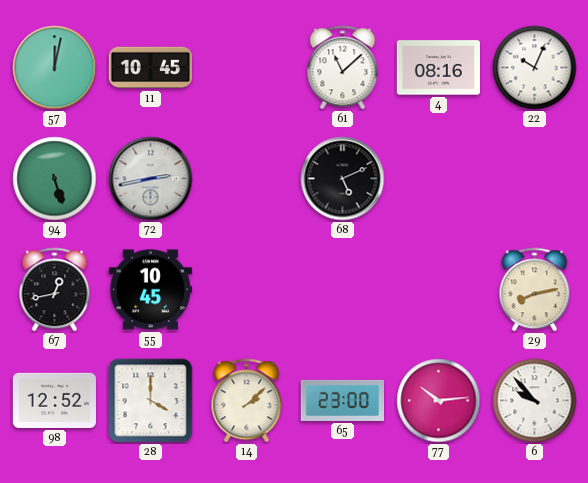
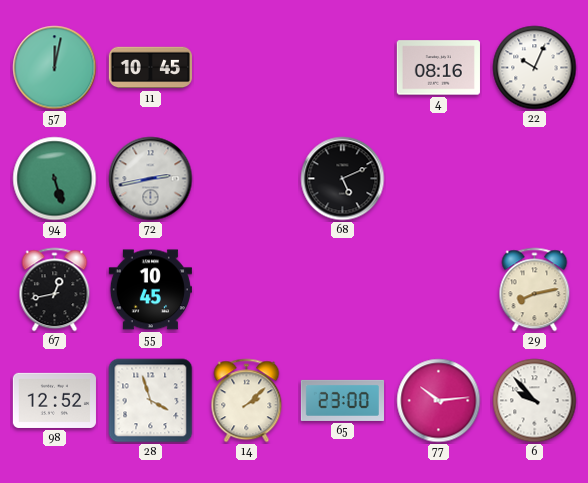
61: 11:08 -> none
28: 4:00 -> 3:57
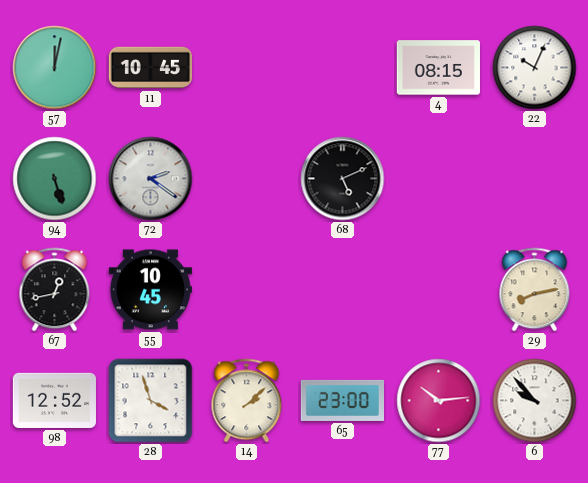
4: 08:16 -> 08:15
72: 2:43 -> 2:21
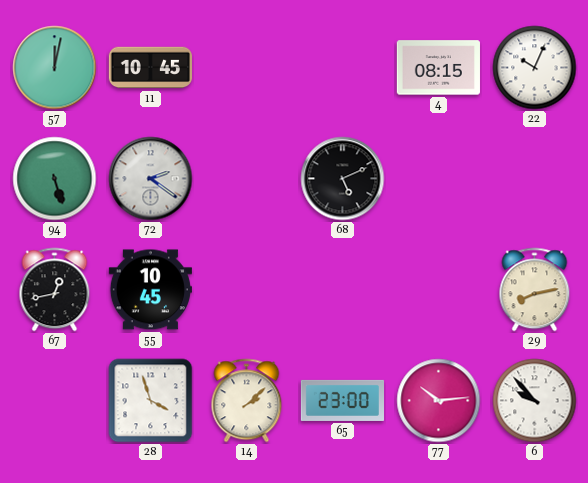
98: 12:52 -> none
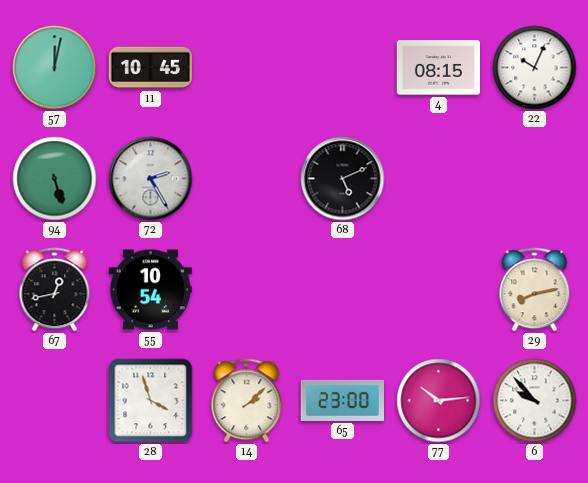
72: 2:21 -> 2:25
55: 10:45 -> 10:54
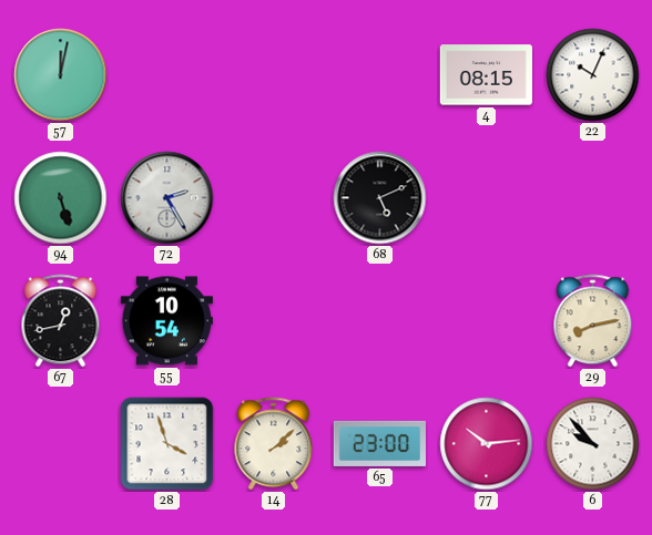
11: 10:45 -> none
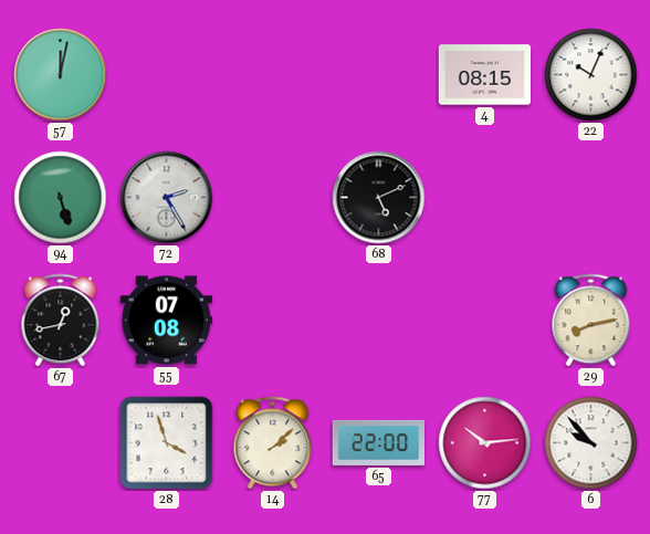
55: 10:54 -> 07:08
65: 23:00 -> 22:00
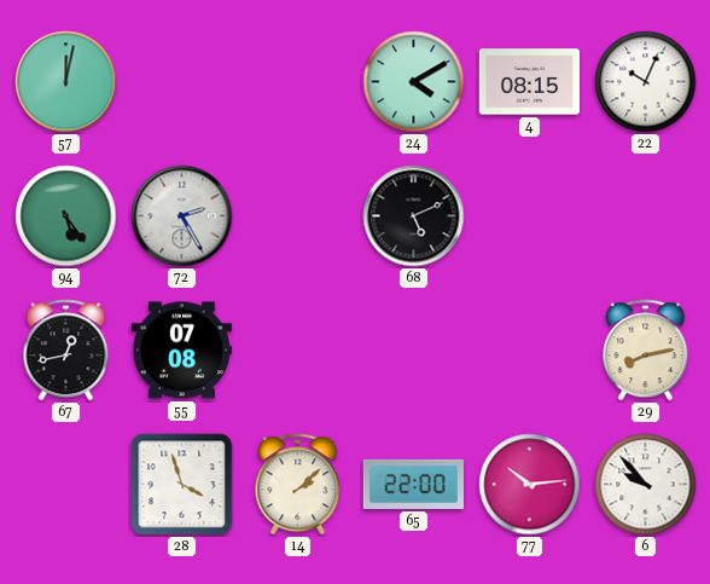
24: none -> 4:10
94: 5:27 -> 5:24
